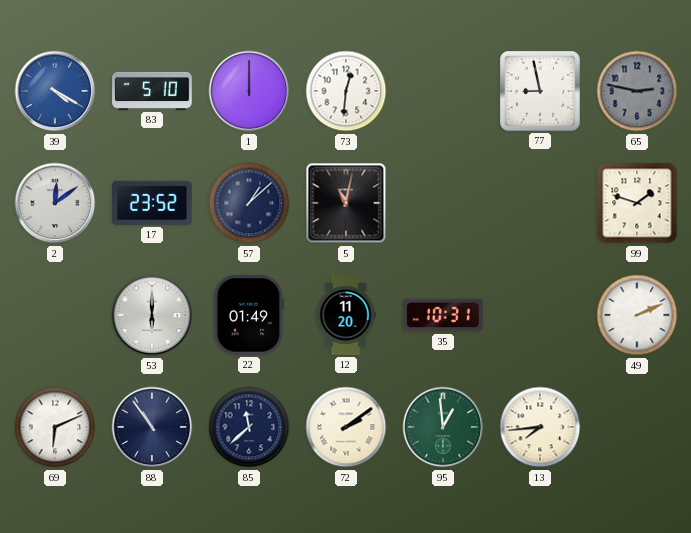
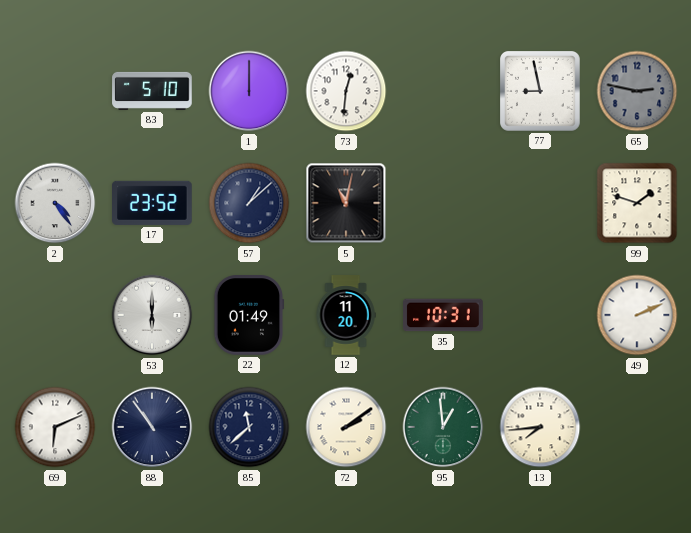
39: 4:20 -> none
2: 12:09 -> 4:24
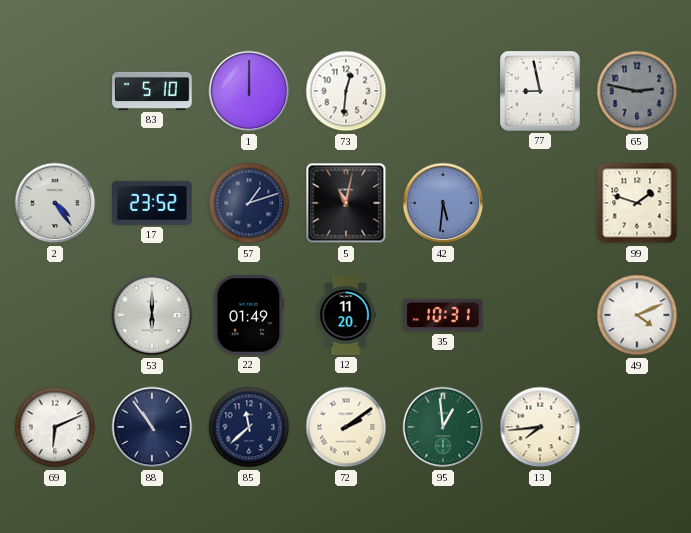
57: 1:08 -> 1:12
42: none -> 5:31
49: 2:11 -> 4:11
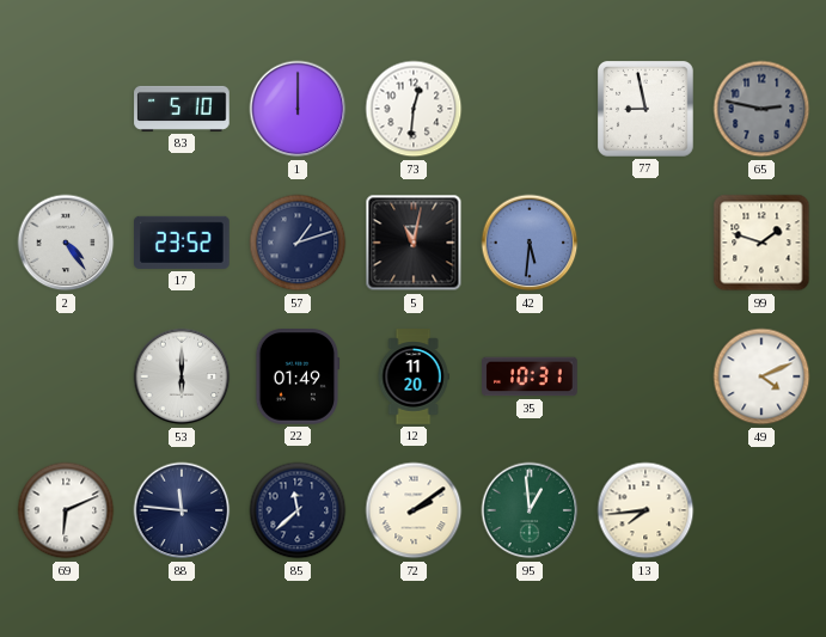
88: 10:54 -> 11:46
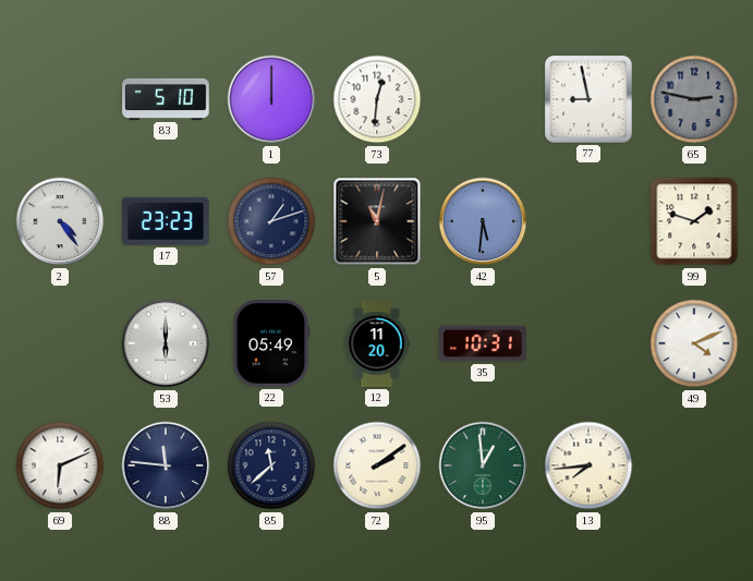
17: 23:52 -> 23:23
22: 01:49 -> 05:49
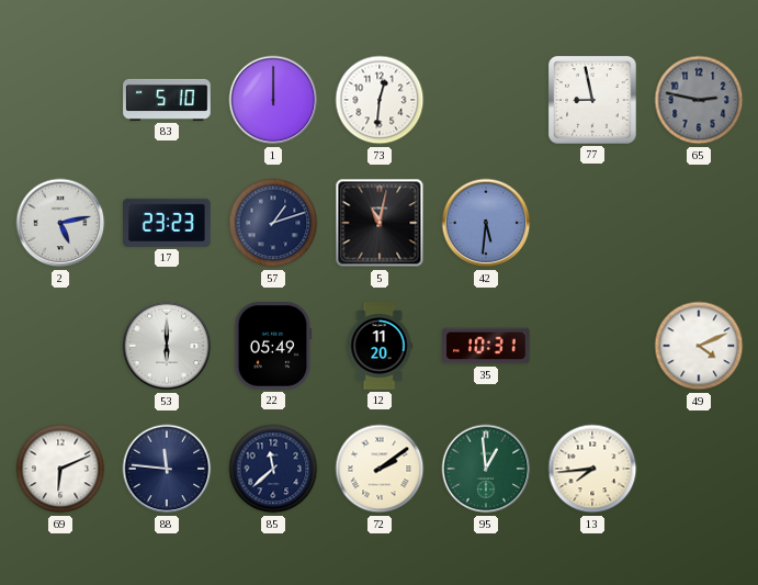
2: 4:24 -> 5:13
99: 1:48 -> none
